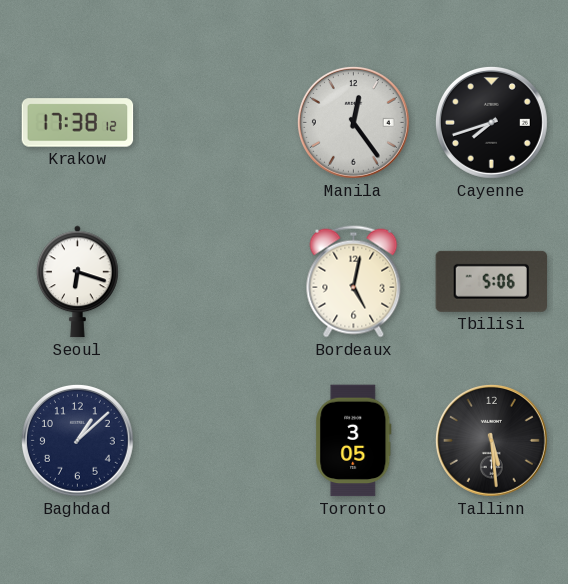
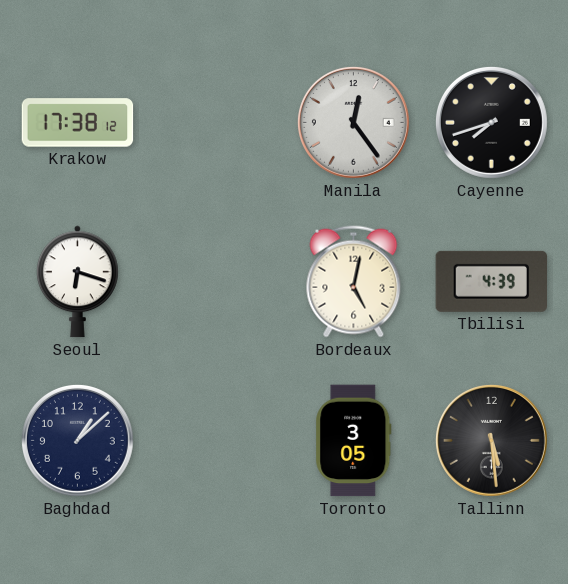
Tbilisi: 5:06 -> 4:39
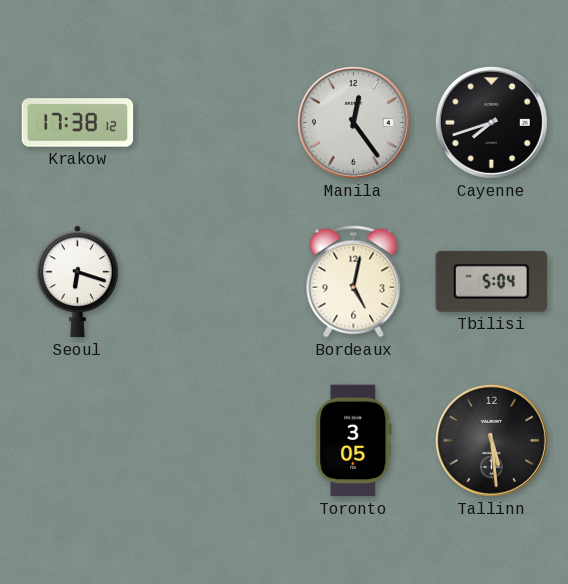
Tbilisi: 4:39 -> 5:04
Baghdad: 1:08 -> none
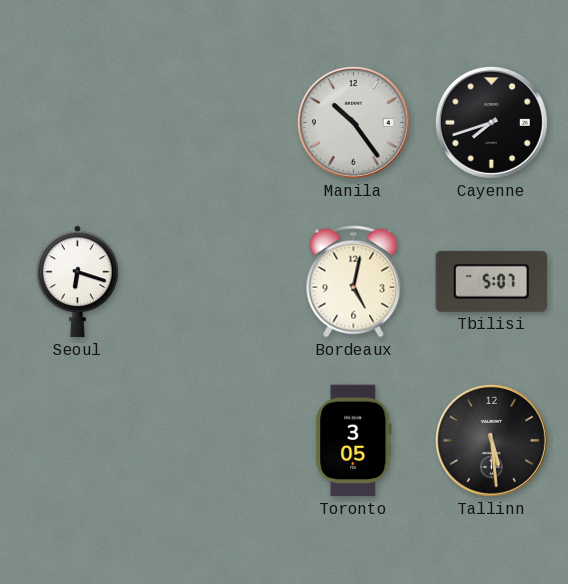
Krakow: 17:38 -> none
Manila: 12:24 -> 10:24
Tbilisi: 5:04 -> 5:07
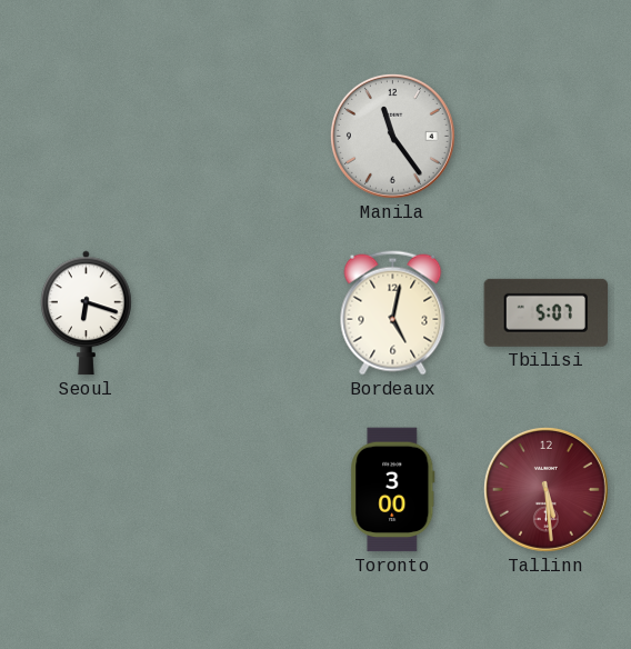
Manila: 10:24 -> 11:24
Cayenne: 7:42 -> none
Toronto: 3:05 -> 3:00
Tallinn dial: black -> burgundy
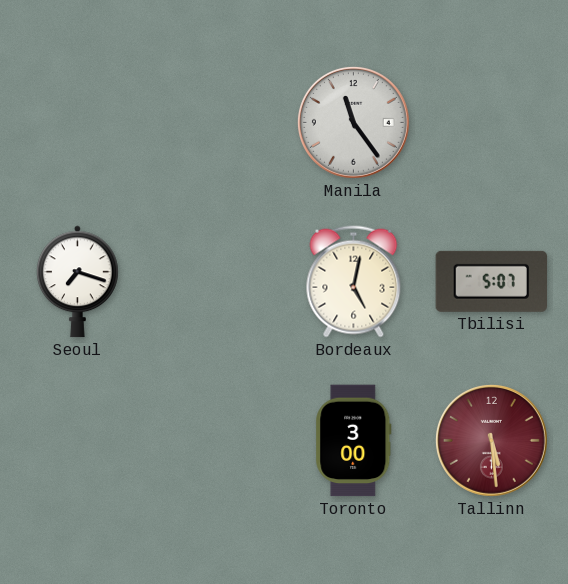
Seoul: 6:18 -> 7:18
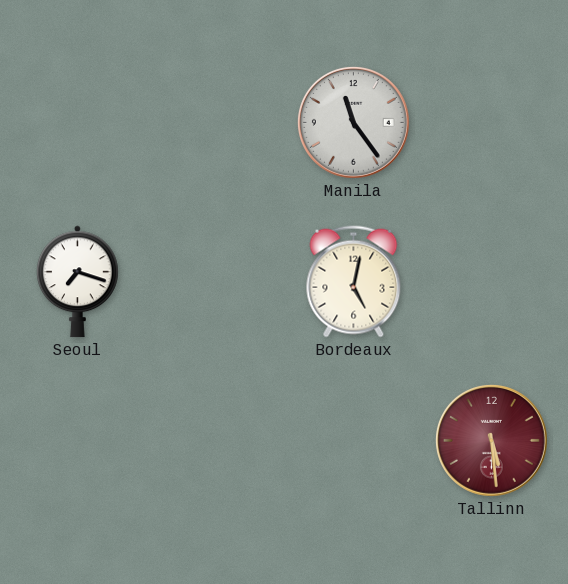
Tbilisi: 5:07 -> none
Toronto: 3:00 -> none
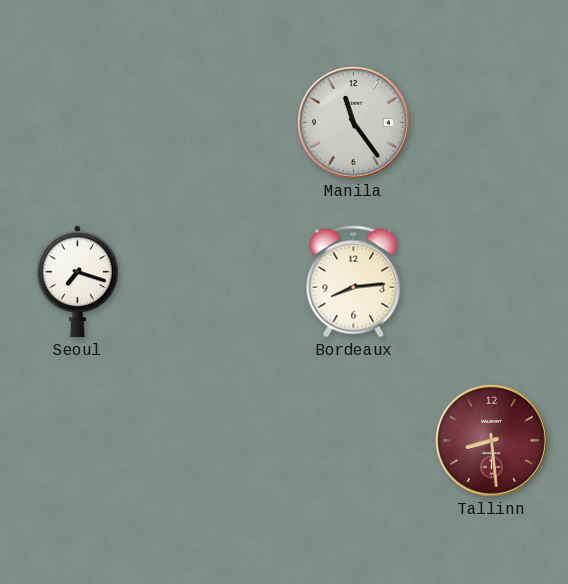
Bordeaux: 5:02 -> 8:14
Tallinn: 5:29 -> 8:29
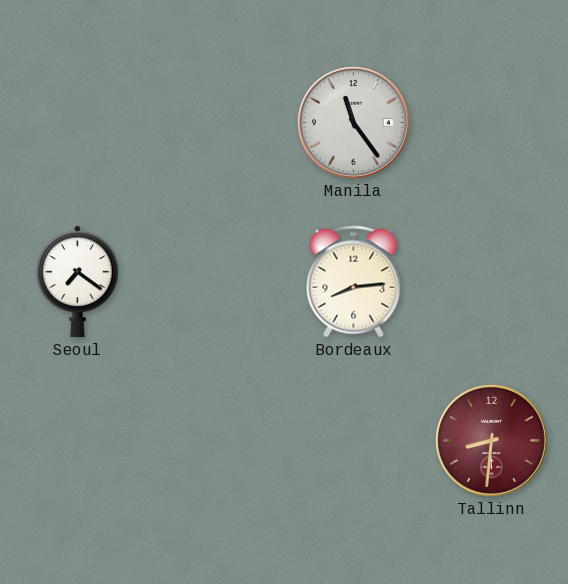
Seoul: 7:18 -> 7:21
Tallinn: 8:29 -> 8:31
